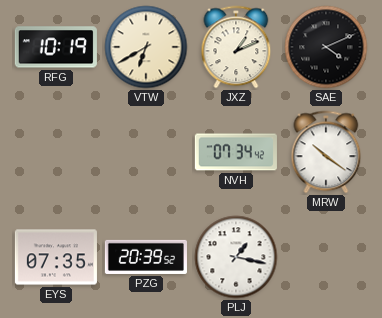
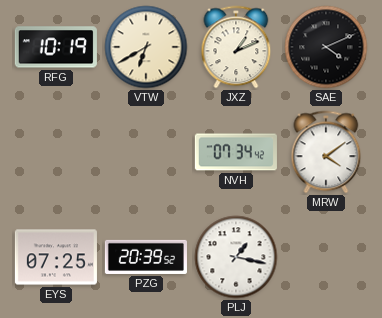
MRW: 10:21 -> 4:09
EYS: 07:35 -> 07:25
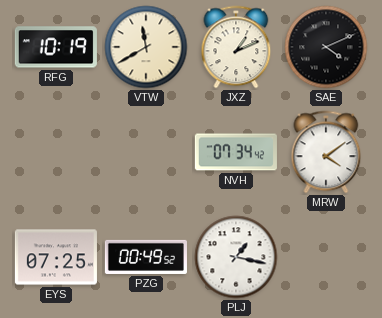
VTW: 6:40 -> 11:40
PZG: 20:39 -> 00:49
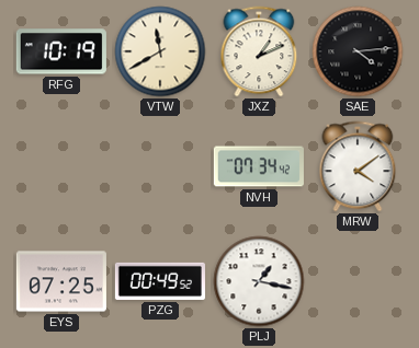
SAE: 4:11 -> 4:14
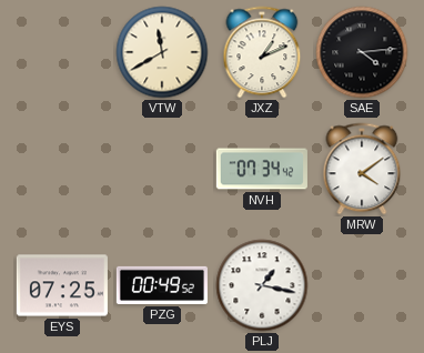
RFG: 10:19 -> none
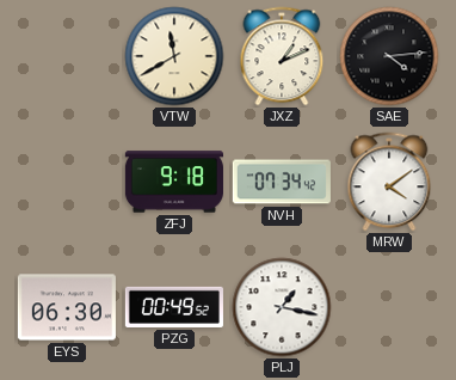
ZFJ: none -> 9:18
EYS: 07:25 -> 06:30
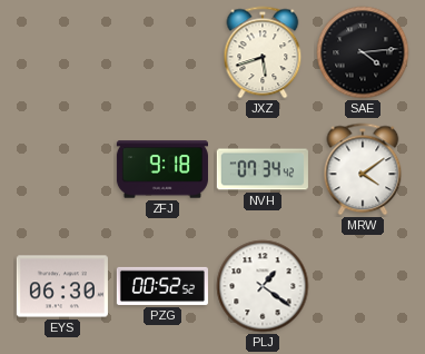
VTW: 11:40 -> none
JXZ: 1:11 -> 5:42
PZG: 00:49 -> 00:52
PLJ: 1:17 -> 1:21
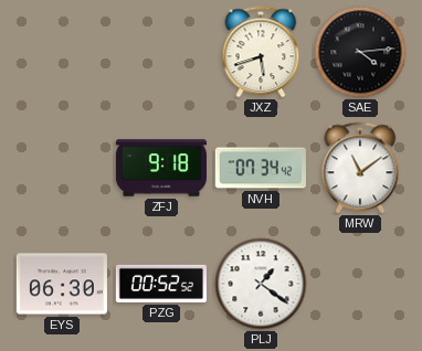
MRW: 4:09 -> 11:09
